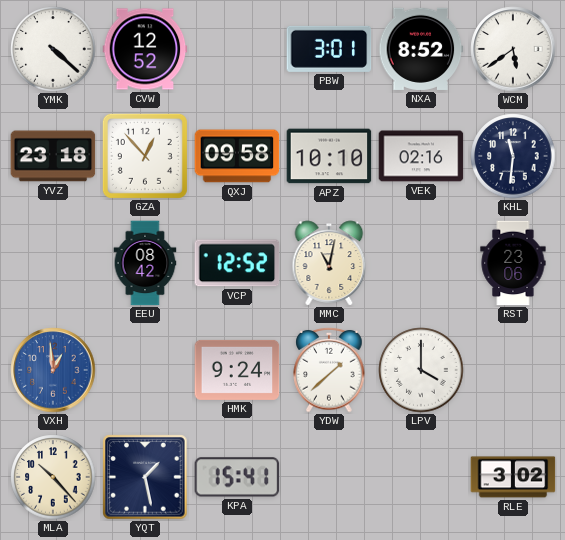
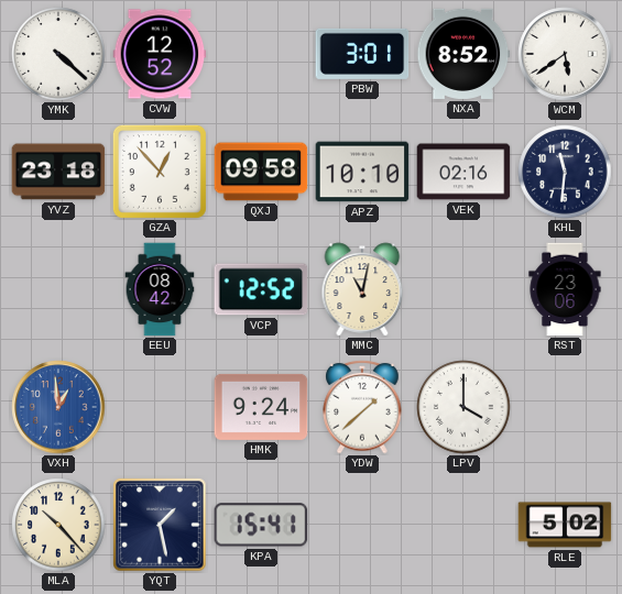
RLE: 3:02 -> 5:02
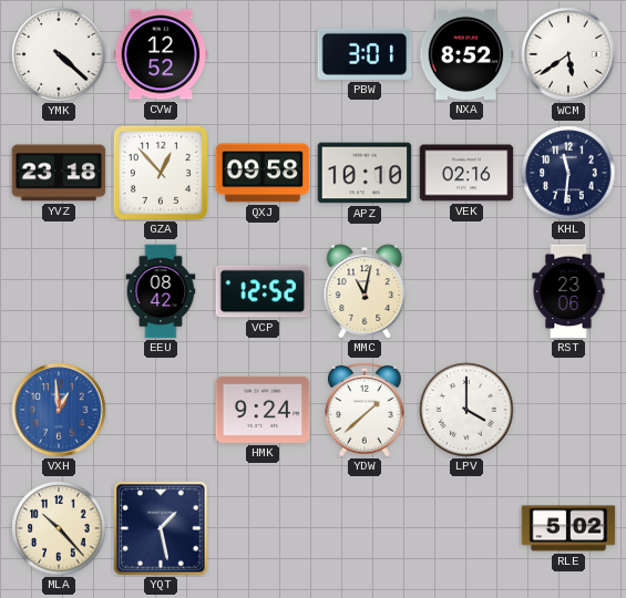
KPA: 15:41 -> none
